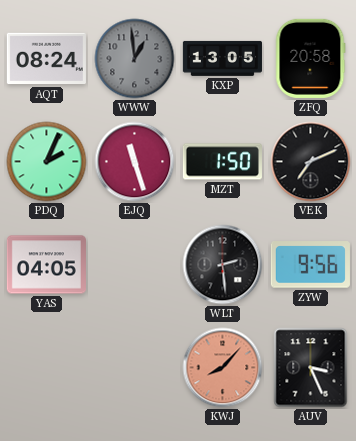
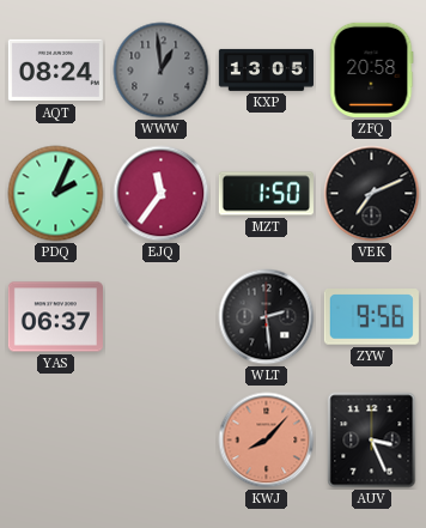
EJQ: 11:27 -> 11:36
YAS: 04:05 -> 06:37
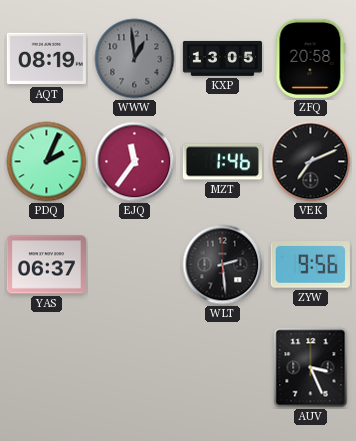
AQT: 08:24 -> 08:19
MZT: 1:50 -> 1:46
KWJ: 8:07 -> none
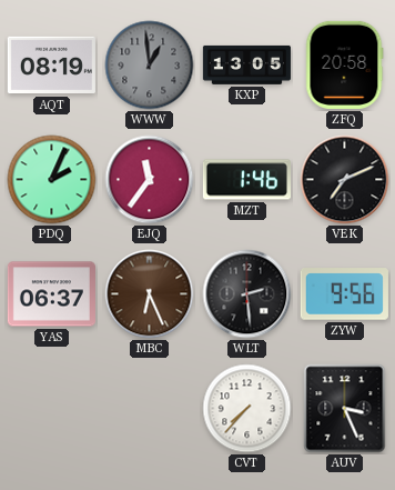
MBC: none -> 6:26
CVT: none -> 7:37
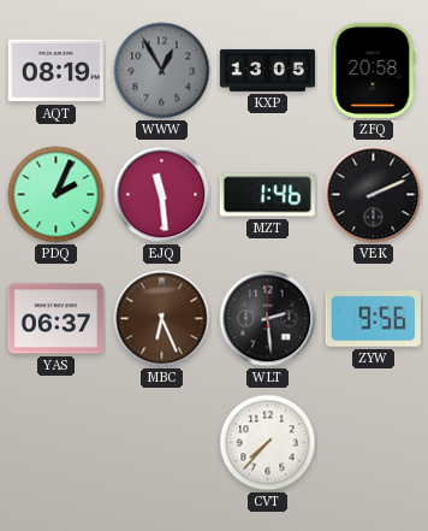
WWW: 12:59 -> 12:55
EJQ: 11:36 -> 11:29
VEK: 7:11 -> 2:11
AUV: 3:26 -> none
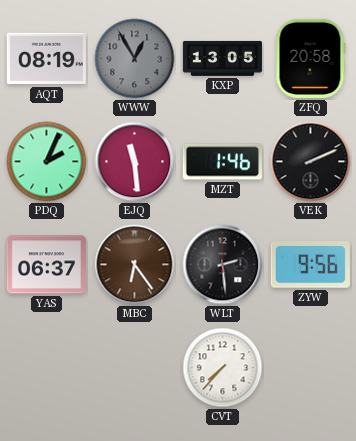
MBC: 6:26 -> 6:24
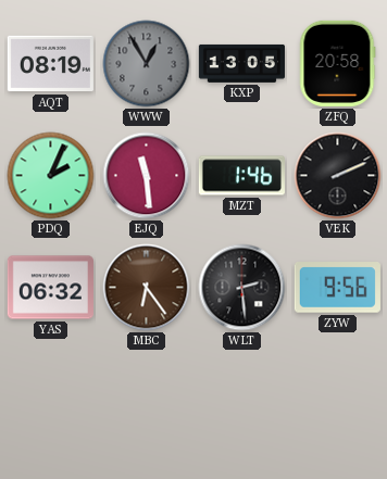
YAS: 06:37 -> 06:32
CVT: 7:37 -> none
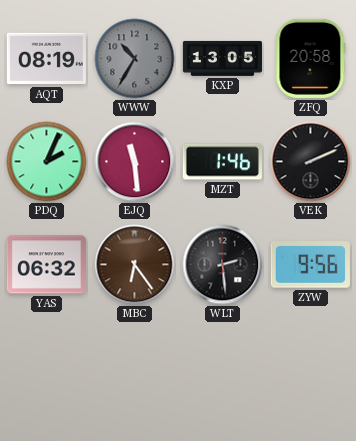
WWW: 12:55 -> 10:35
